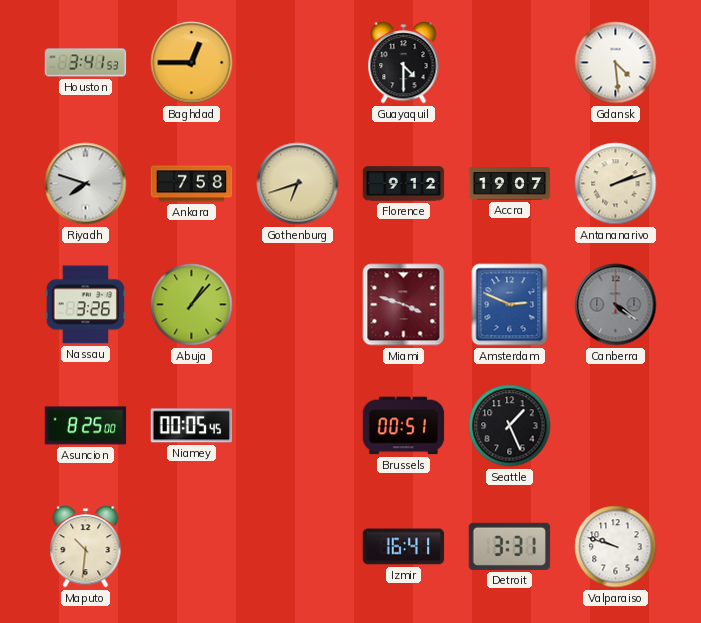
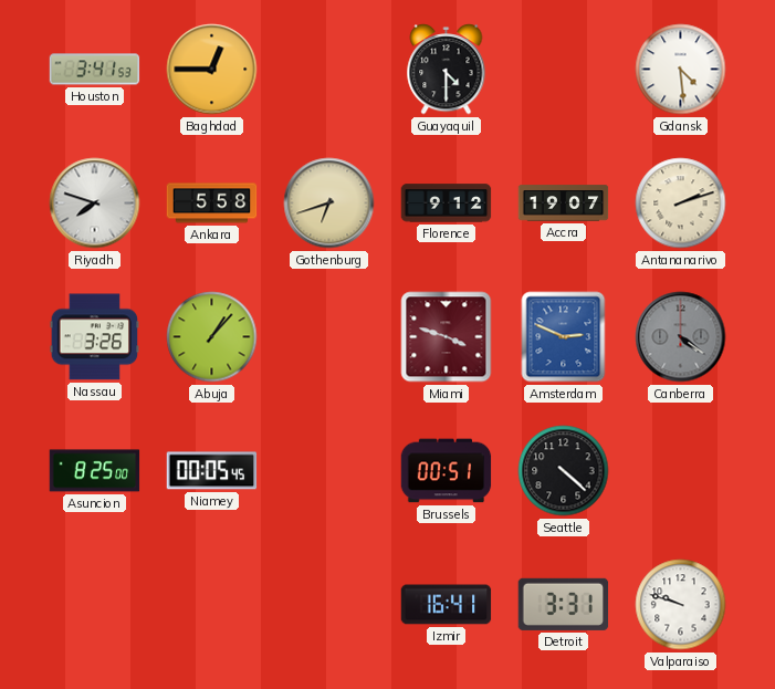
Ankara: 7:58 -> 5:58
Seattle: 1:26 -> 4:22
Maputo: 10:31 -> none
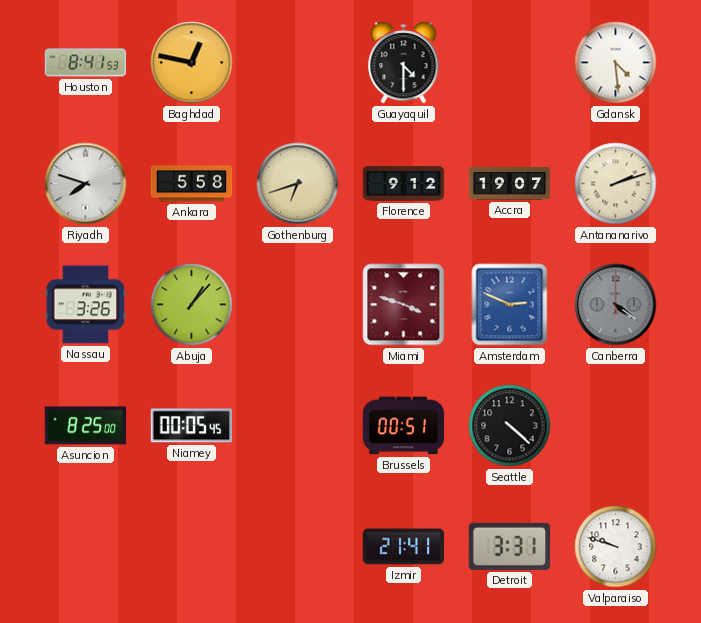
Houston: 3:41 -> 8:41
Baghdad: 12:45 -> 12:47
Izmir: 16:41 -> 21:41
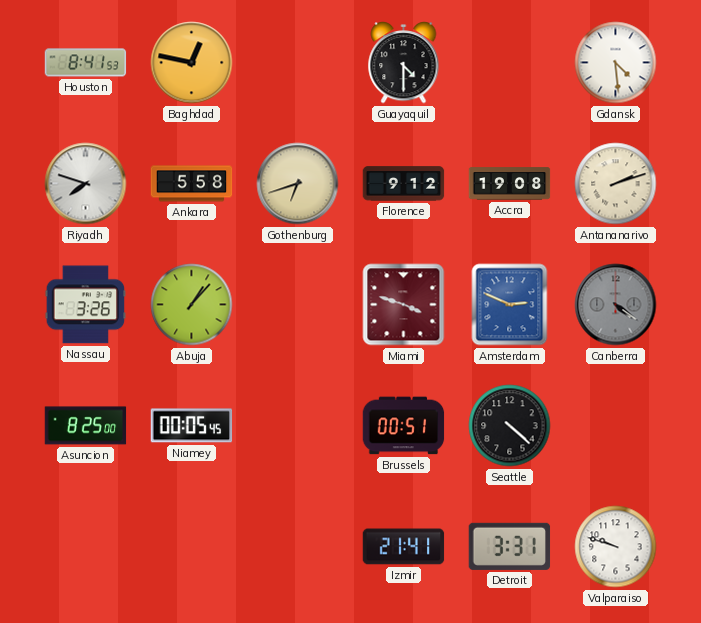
Accra: 19:07 -> 19:08
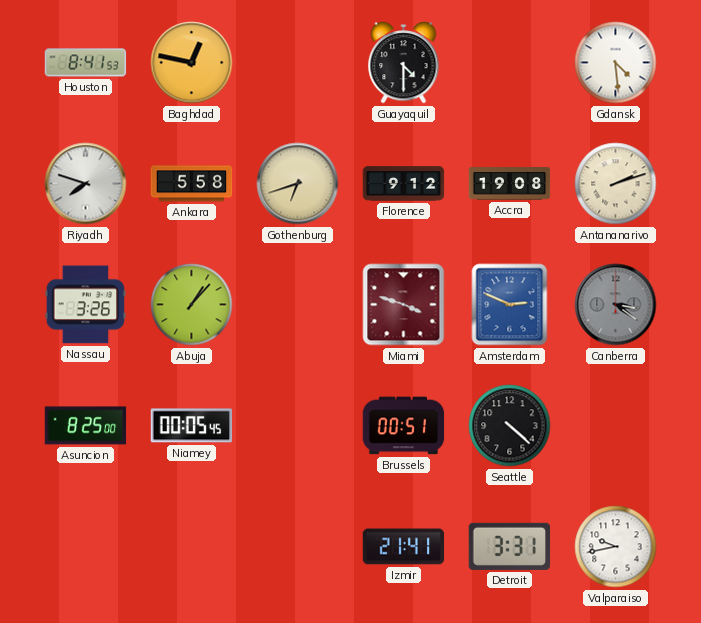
Canberra: 4:21 -> 3:21
Valparaiso: 9:48 -> 9:43
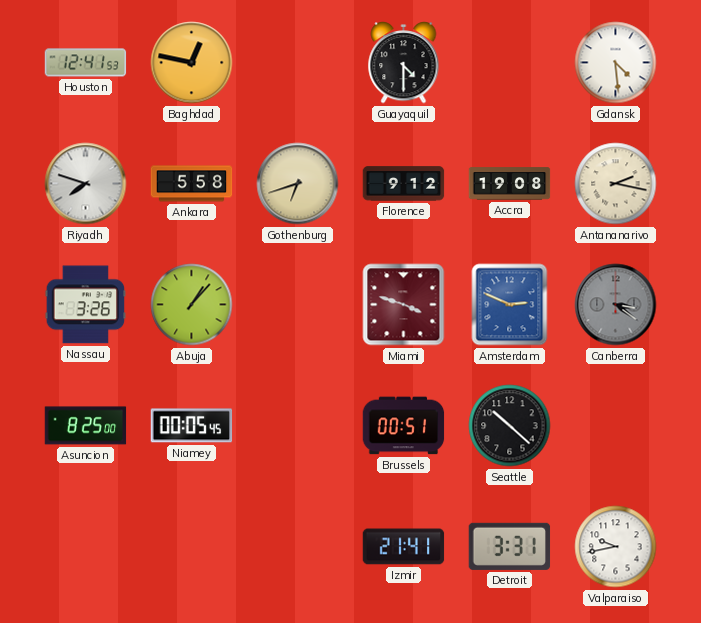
Houston: 8:41 -> 12:41
Antananarivo: 2:12 -> 2:17
Seattle: 4:22 -> 10:22
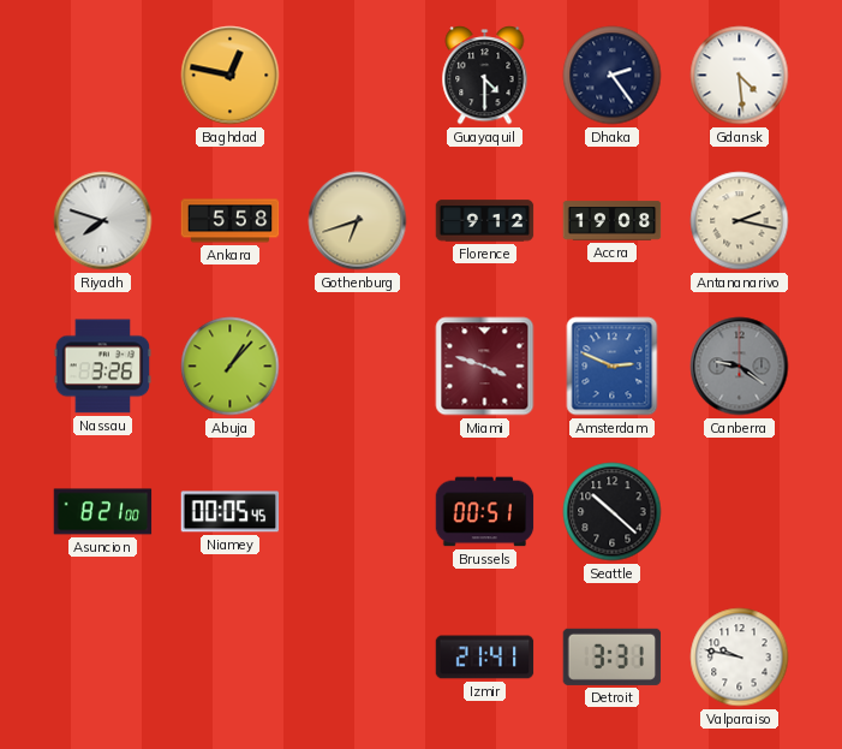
Houston: 12:41 -> none
Dhaka: none -> 2:24
Canberra: 3:21 -> 9:21
Asuncion: 8:25 -> 8:21
Valparaiso: 9:43 -> 9:47
